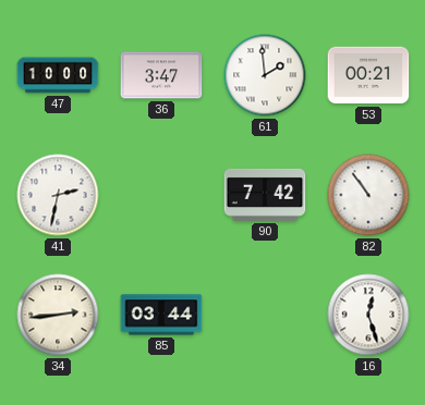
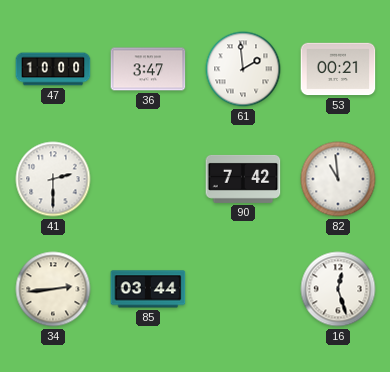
41: 2:32 -> 2:30
82: 10:54 -> 10:59
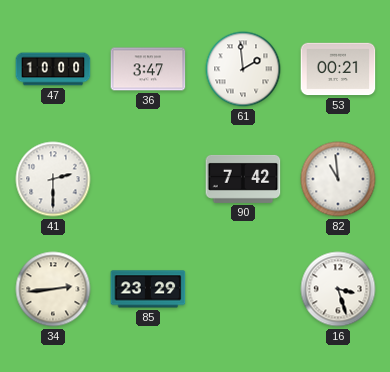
85: 03:44 -> 23:29
16: 12:27 -> 3:27
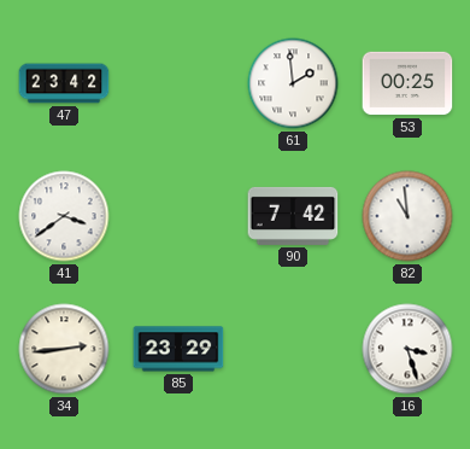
47: 10:00 -> 23:42
36: 3:47 -> none
53: 00:21 -> 00:25
41: 2:30 -> 3:39
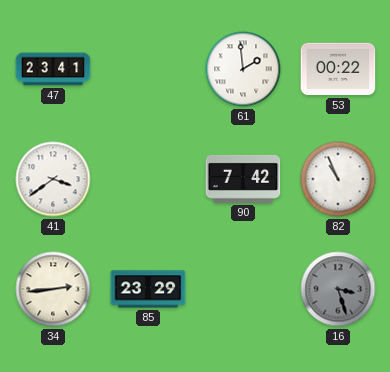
47: 23:42 -> 23:41
53: 00:25 -> 00:22
82: 10:59 -> 10:56
16 dial: white -> grey
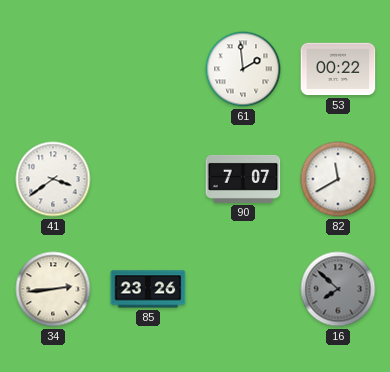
47: 23:41 -> none
90: 7:42 -> 7:07
82: 10:56 -> 11:40
85: 23:29 -> 23:26
16: 3:27 -> 7:52
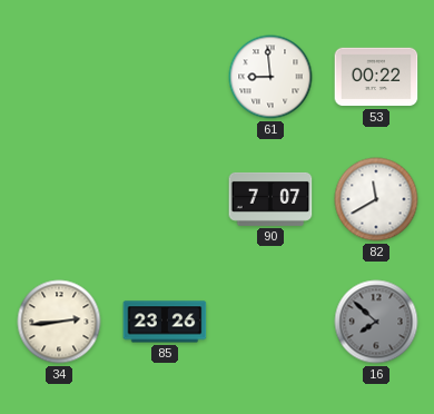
61: 1:59 -> 8:59
41: 3:39 -> none
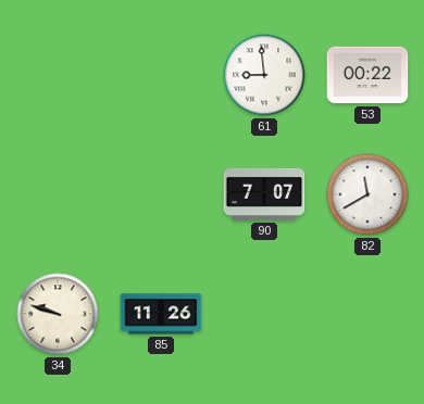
34: 2:44 -> 9:48
85: 23:26 -> 11:26
16: 7:52 -> none
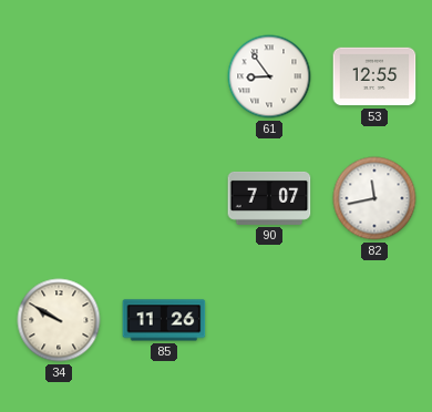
61: 8:59 -> 8:54
53: 00:22 -> 12:55
82: 11:40 -> 11:43
34: 9:48 -> 9:50
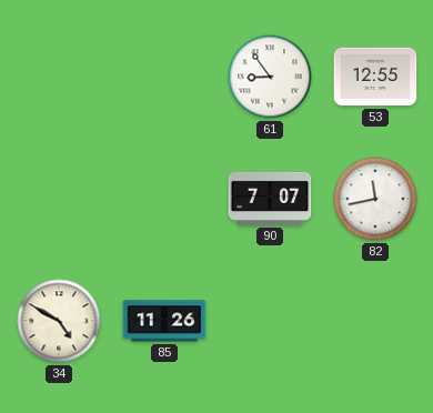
34: 9:50 -> 4:50
